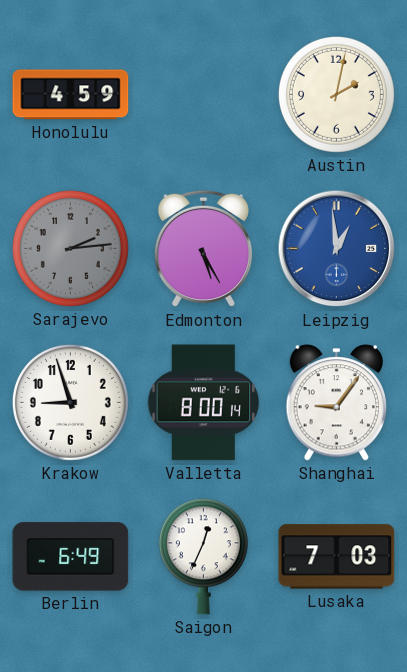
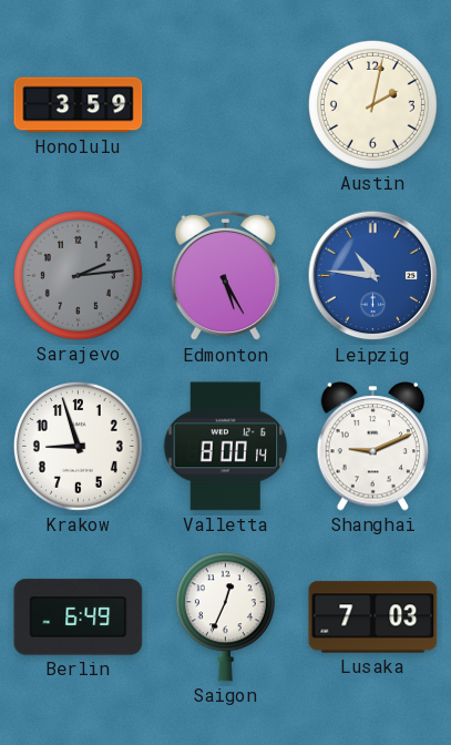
Honolulu: 4:59 -> 3:59
Leipzig: 12:59 -> 10:46
Shanghai: 9:06 -> 9:11
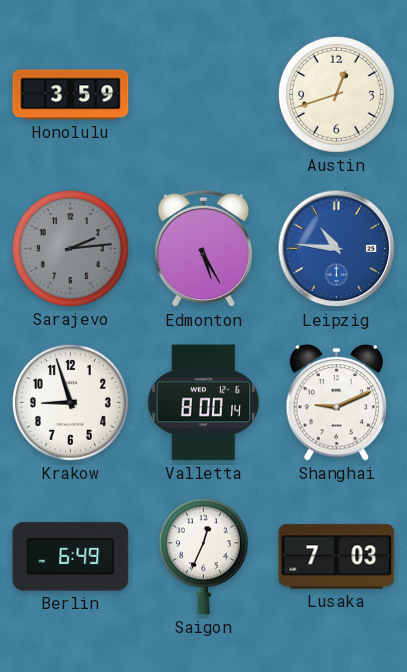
Austin: 2:02 -> 12:42
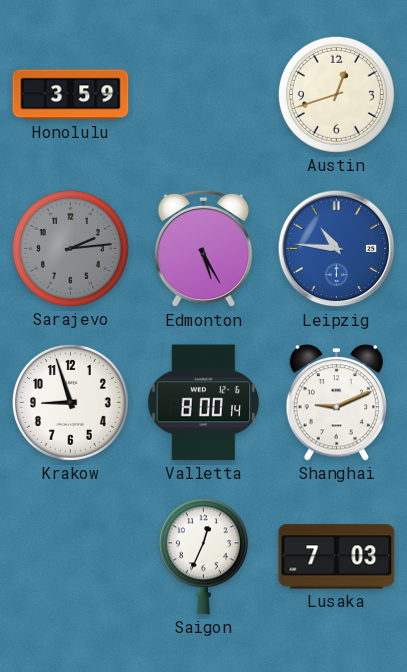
Berlin: 6:49 -> none
